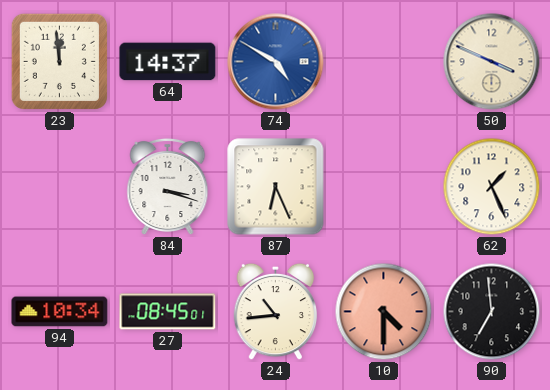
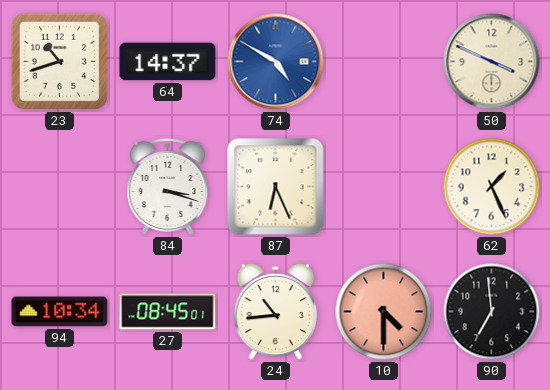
23: 11:59 -> 10:42
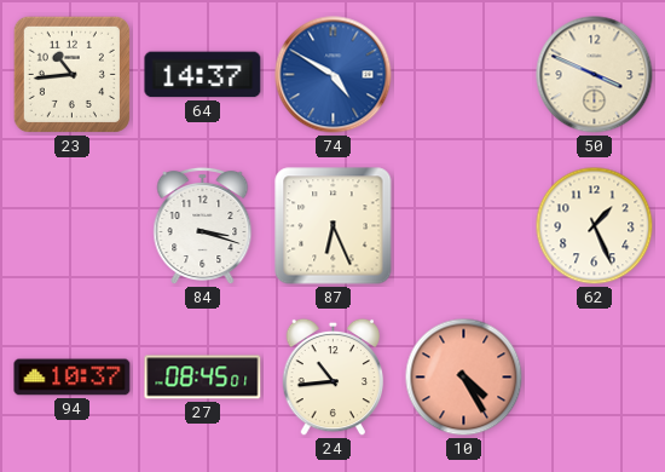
23: 10:42 -> 10:44
94: 10:34 -> 10:37
10: 4:30 -> 4:25
90: 6:59 -> none
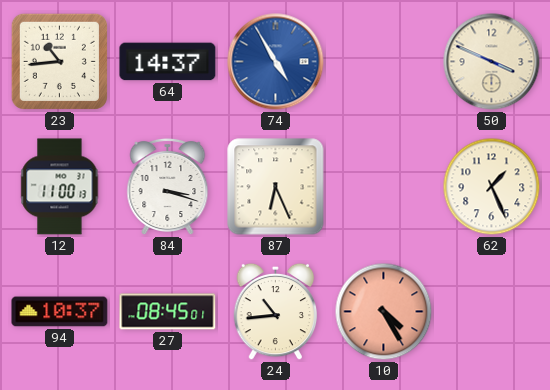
74: 4:50 -> 4:55
12: none -> 11:00
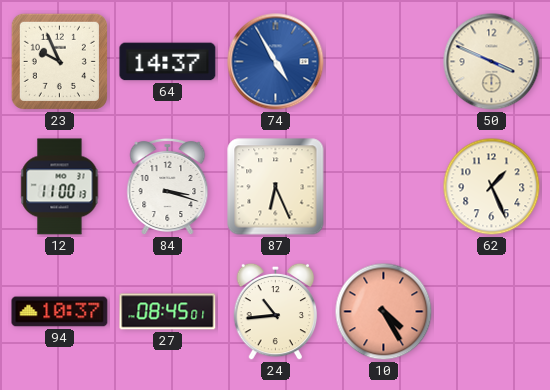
23: 10:44 -> 9:56
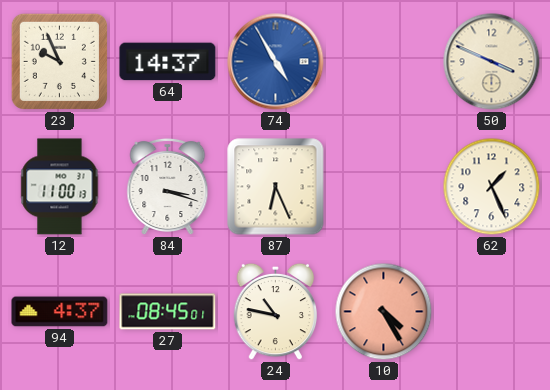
94: 10:37 -> 4:37
24: 10:44 -> 10:47
